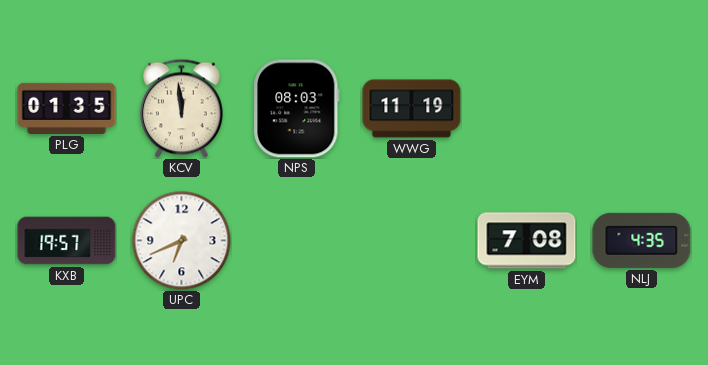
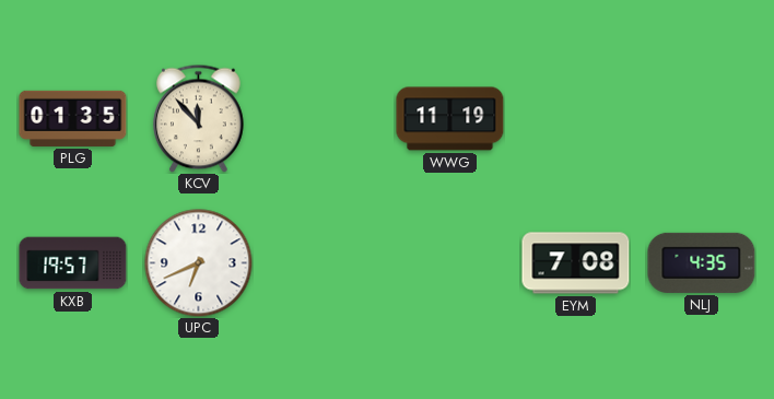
KCV: 11:59 -> 11:53
NPS: 08:03 -> none
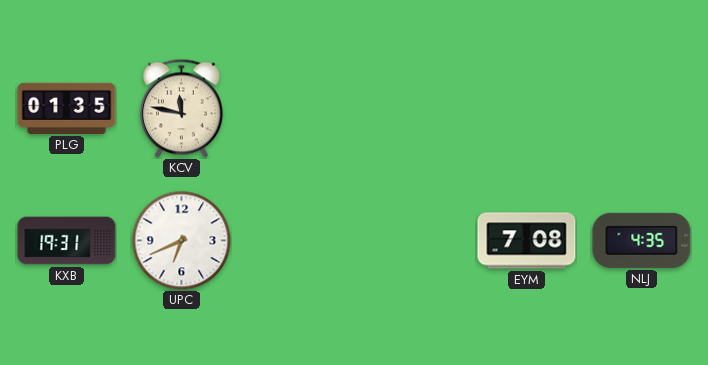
KCV: 11:53 -> 11:47
WWG: 11:19 -> none
KXB: 19:57 -> 19:31
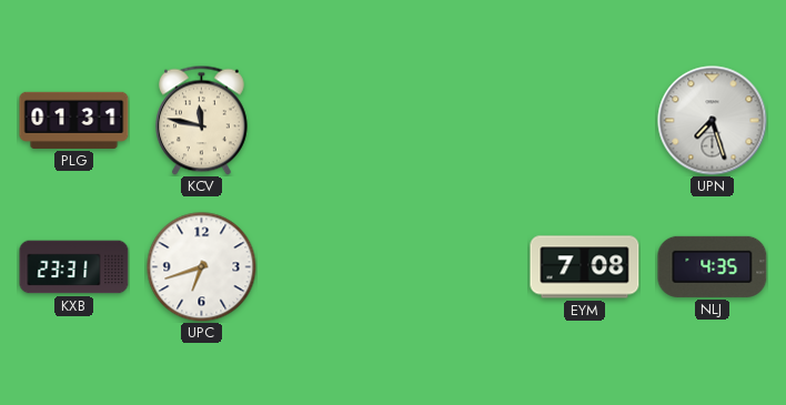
PLG: 01:35 -> 01:31
UPN: none -> 7:27
KXB: 19:31 -> 23:31
UPC: 6:41 -> 6:42
